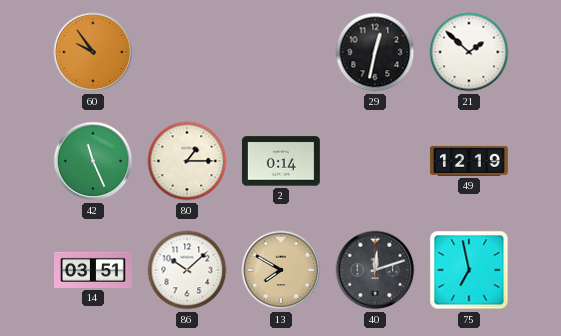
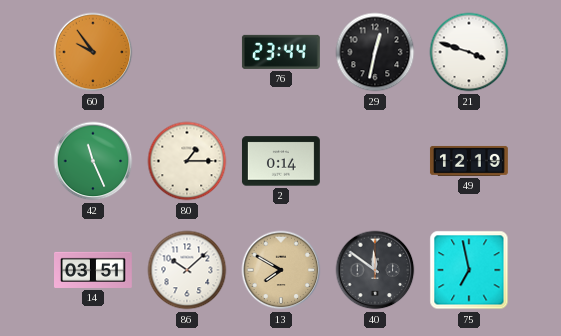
76: none -> 23:44
21: 1:52 -> 3:48
40: 12:12 -> 11:51
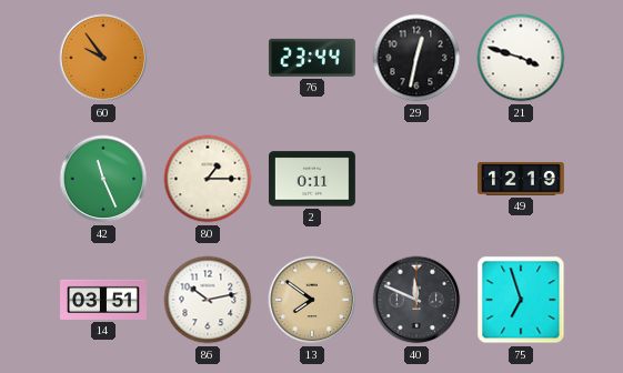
2: 0:14 -> 0:11
86: 10:08 -> 10:13
13: 7:50 -> 7:51
40: 11:51 -> 11:49
75: 6:58 -> 6:57
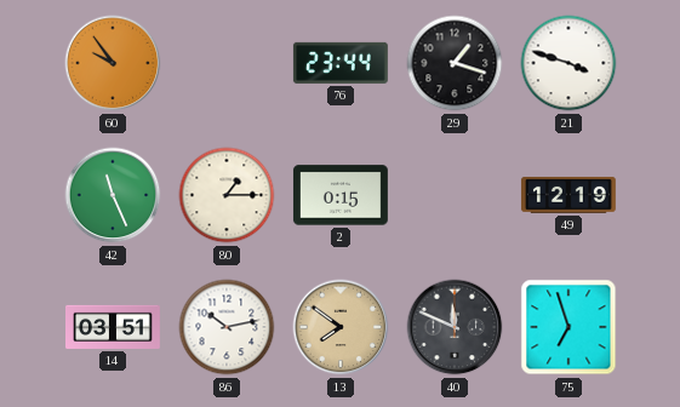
29: 12:32 -> 1:18
2: 0:11 -> 0:15
